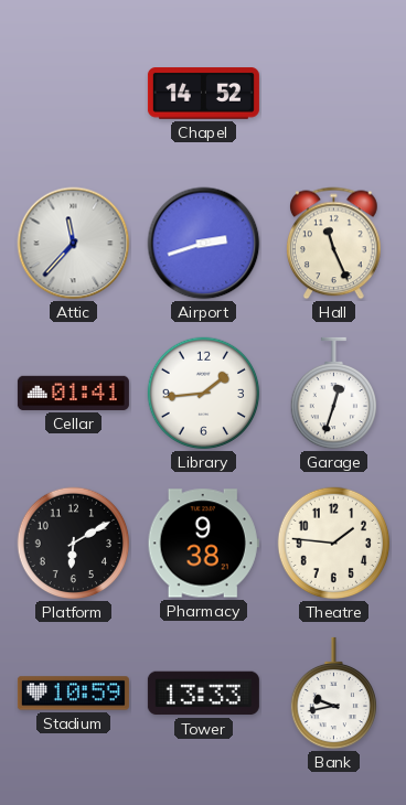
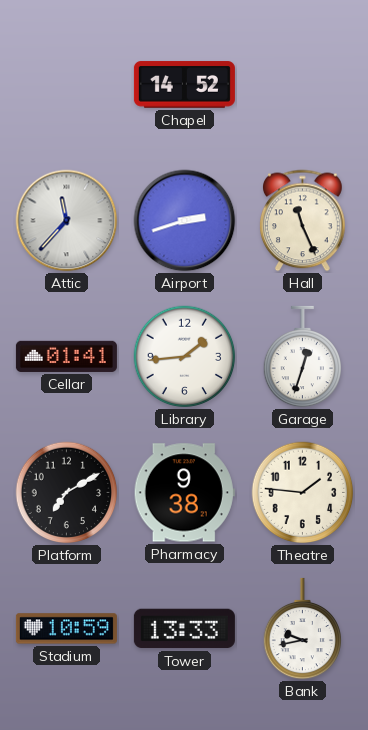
Platform: 6:10 -> 7:10
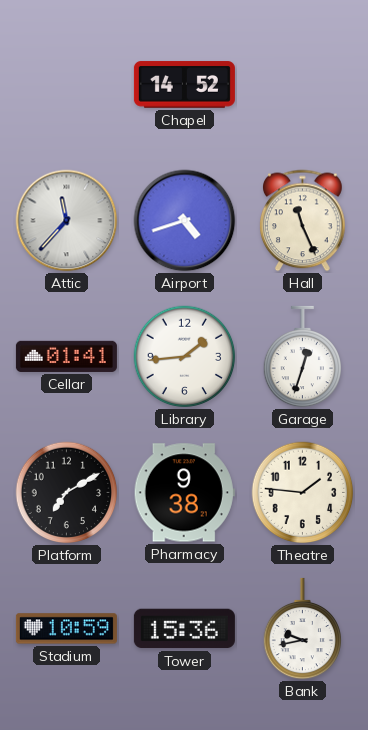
Airport: 2:42 -> 4:42
Tower: 13:33 -> 15:36
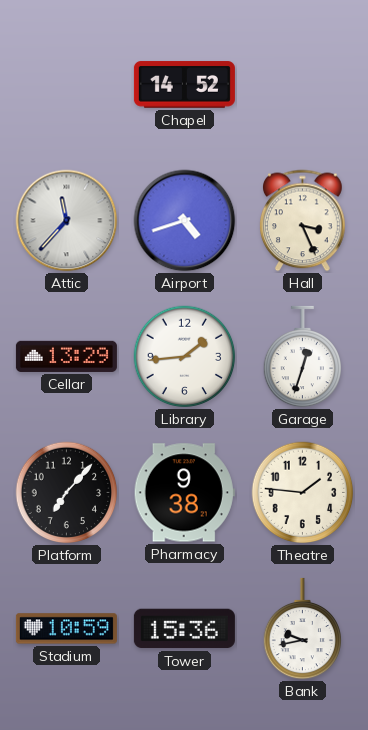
Hall: 11:26 -> 3:26
Cellar: 01:41 -> 13:29
Platform: 7:10 -> 7:07
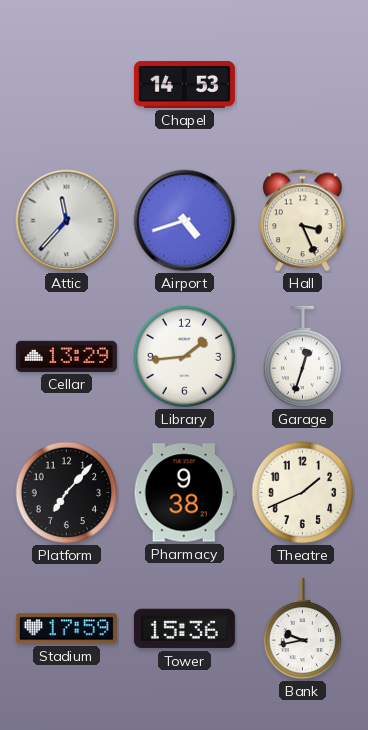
Chapel: 14:52 -> 14:53
Theatre: 1:46 -> 1:41
Stadium: 10:59 -> 17:59
